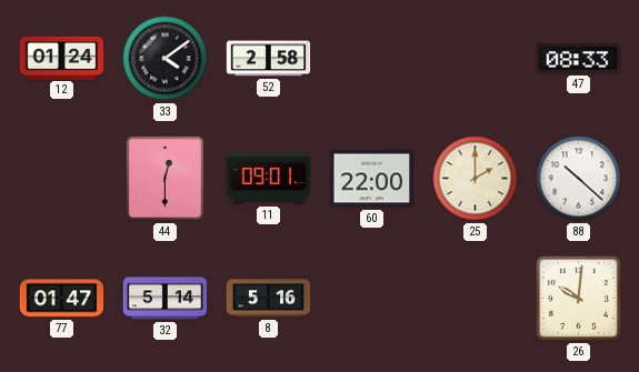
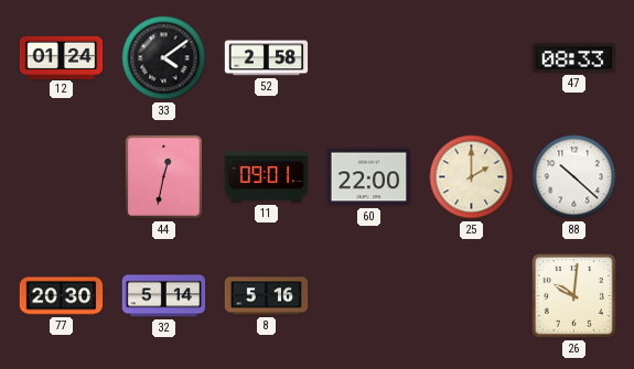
44: 12:30 -> 12:32
77: 01:47 -> 20:30
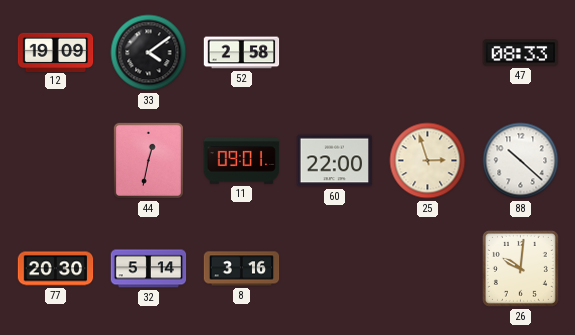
12: 01:24 -> 19:09
25: 2:00 -> 2:57
8: 5:16 -> 3:16
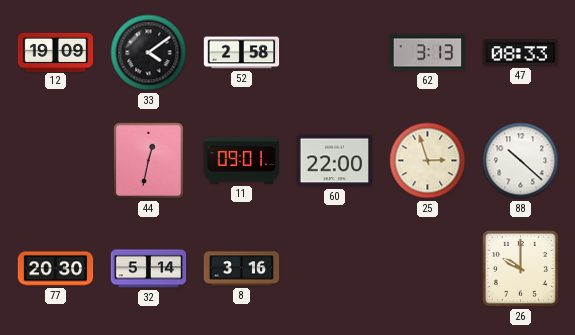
62: none -> 3:13
26: 10:01 -> 10:00
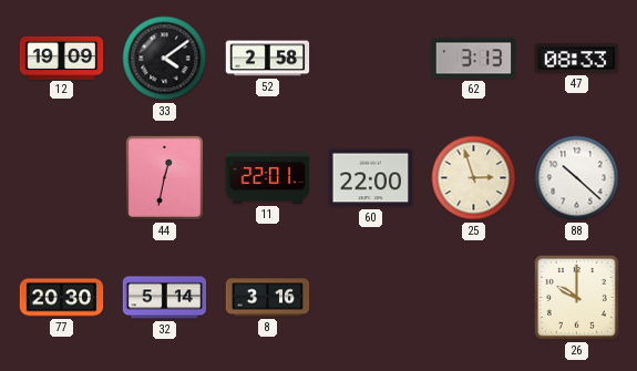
11: 09:01 -> 22:01
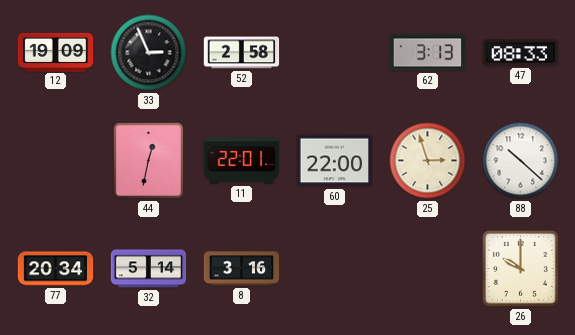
33: 4:09 -> 2:56
77: 20:30 -> 20:34
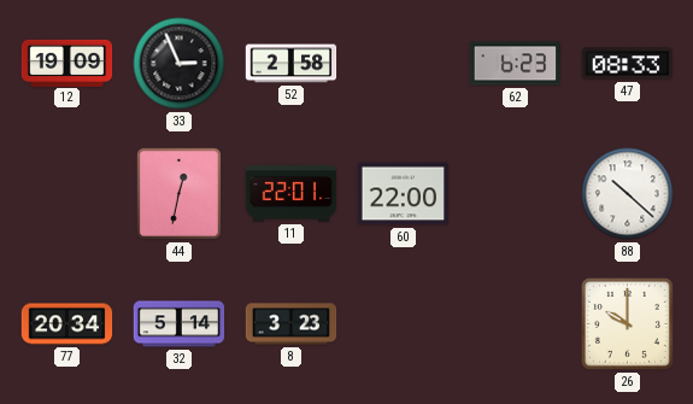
62: 3:13 -> 6:23
25: 2:57 -> none
8: 3:16 -> 3:23
